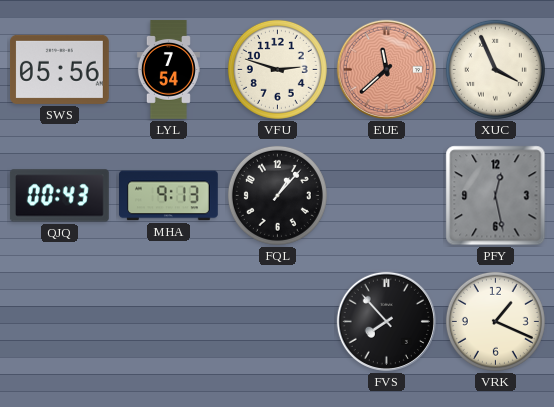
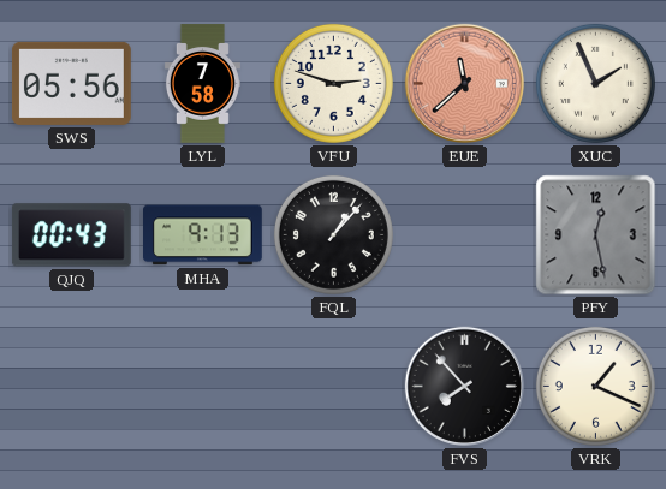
LYL: 7:54 -> 7:58
XUC: 3:56 -> 1:56
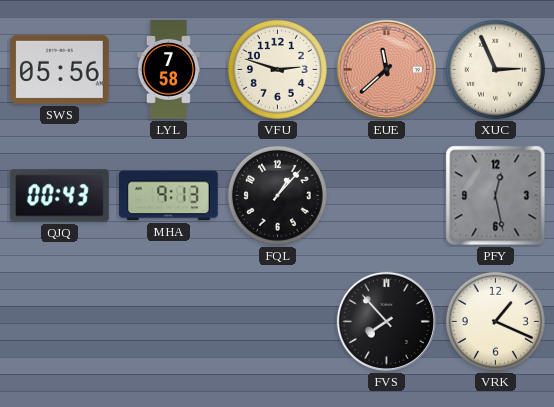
XUC: 1:56 -> 2:56
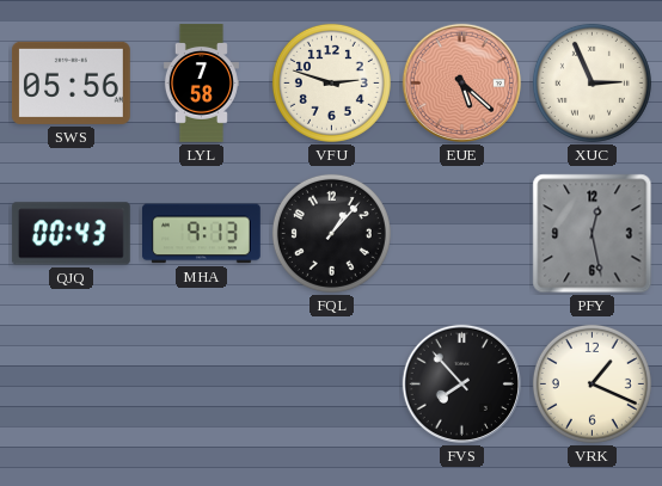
EUE: 11:38 -> 5:22
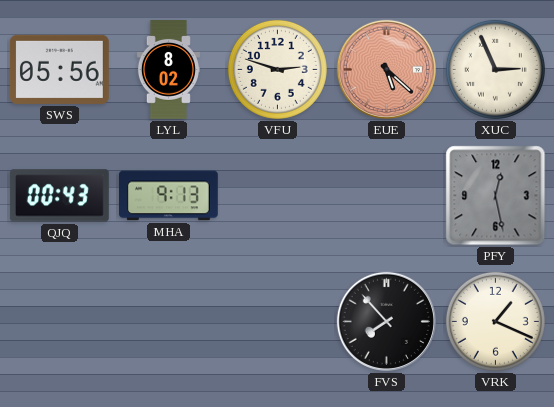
LYL: 7:58 -> 8:02
FQL: 1:07 -> none
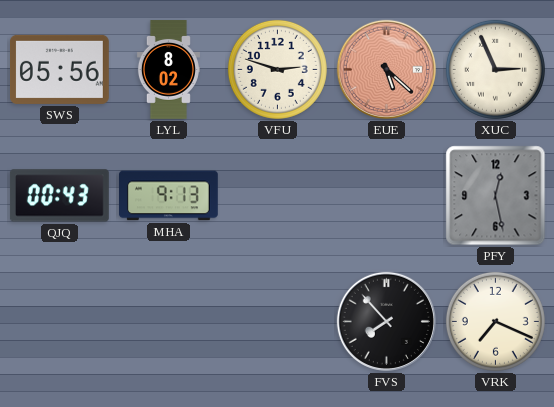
VRK: 1:19 -> 7:19
